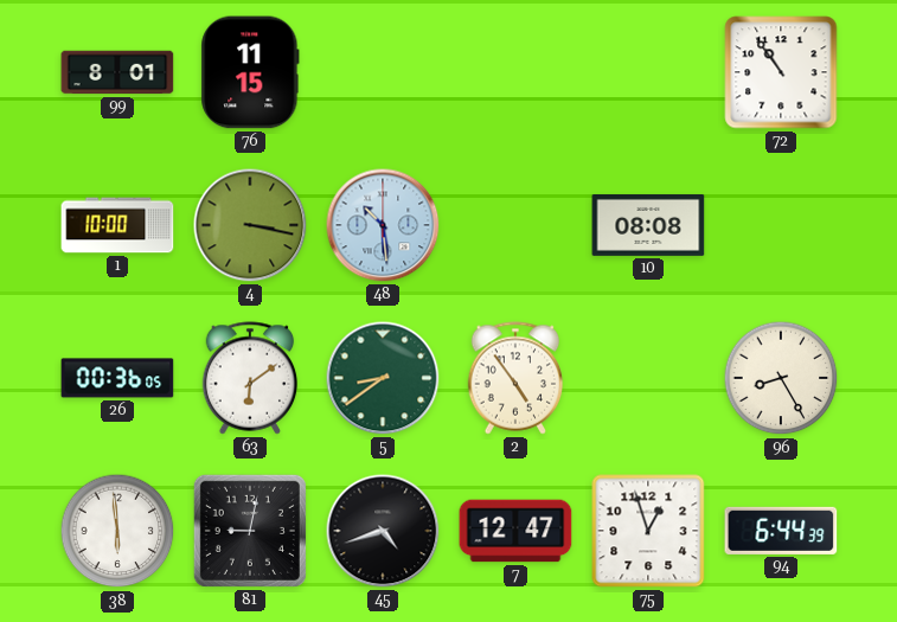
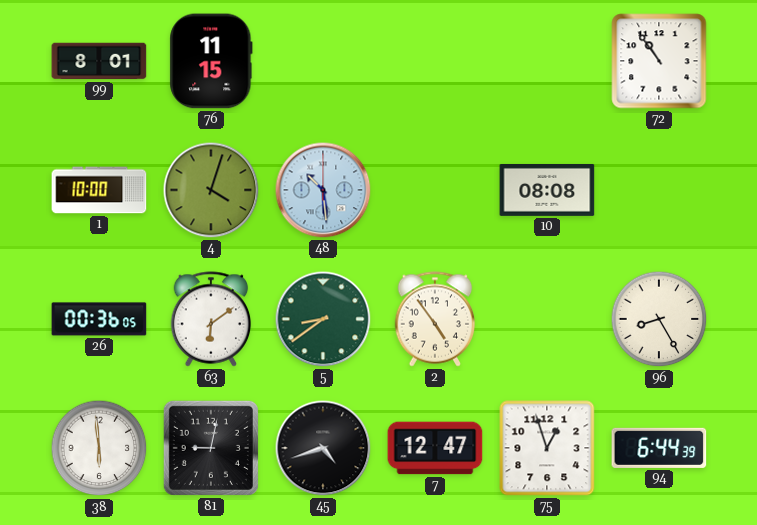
4: 3:17 -> 4:03
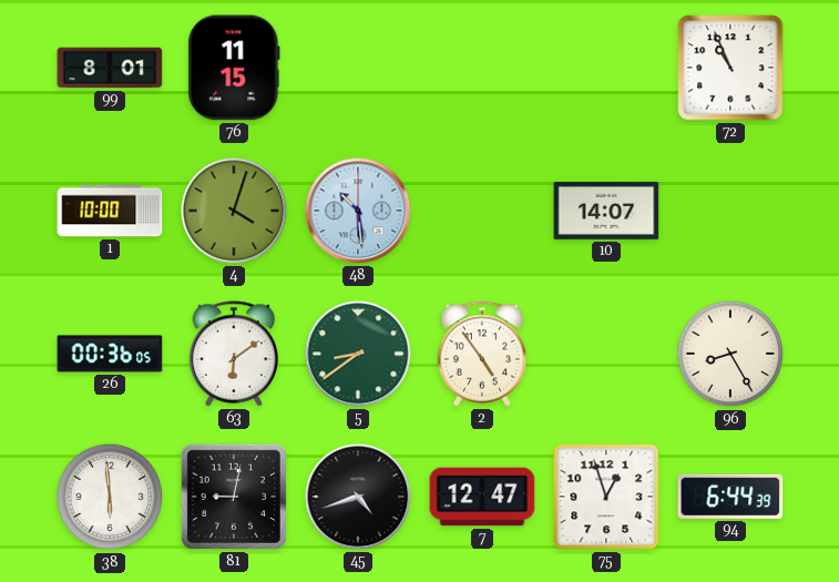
72: 10:54 -> 10:56
10: 08:08 -> 14:07
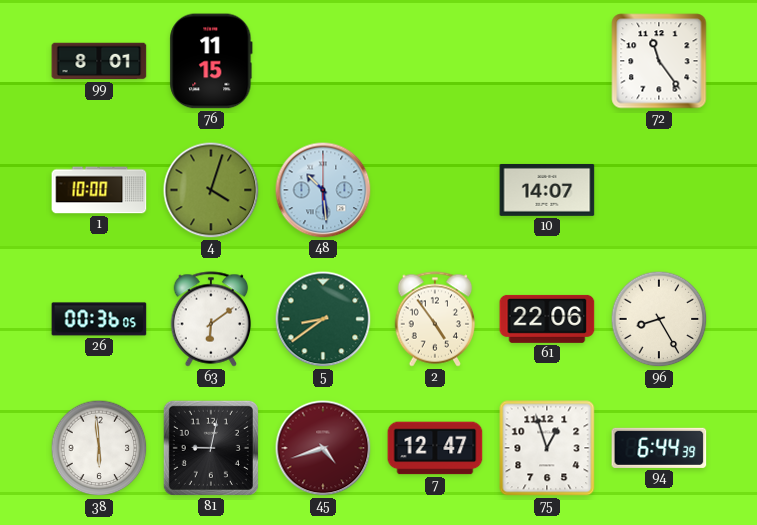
72: 10:56 -> 11:24
61: none -> 22:06
45 dial: black -> burgundy
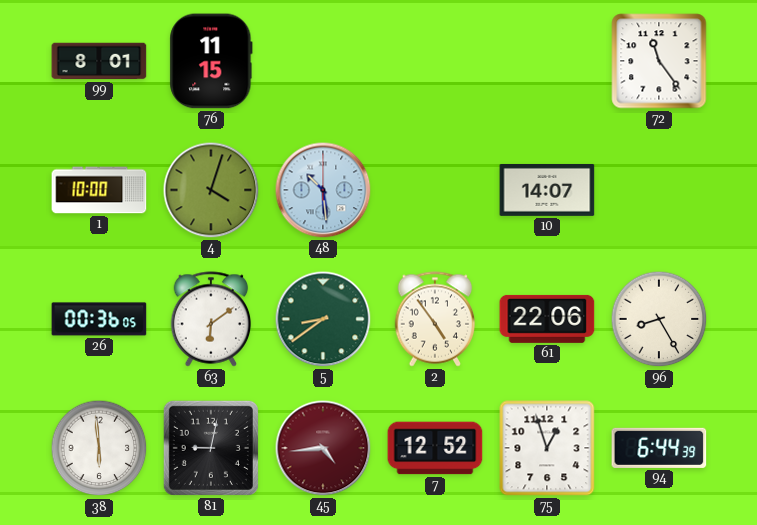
45: 4:42 -> 4:44
7: 12:47 -> 12:52
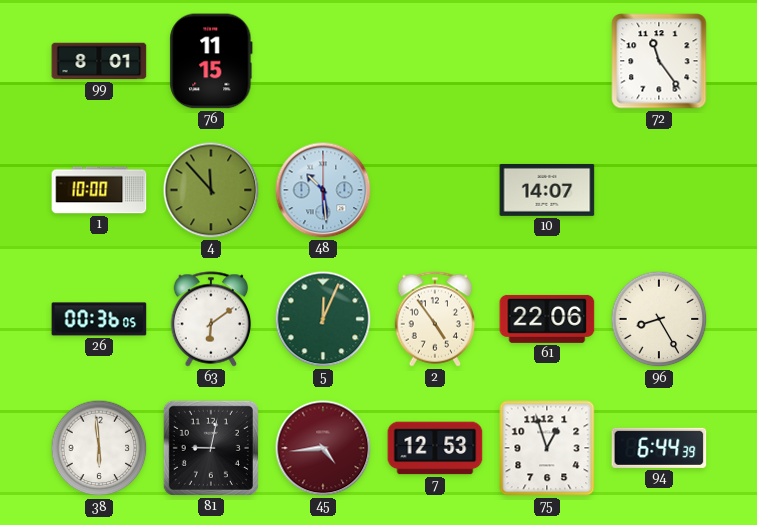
4: 4:03 -> 11:53
5: 8:39 -> 12:04
7: 12:52 -> 12:53
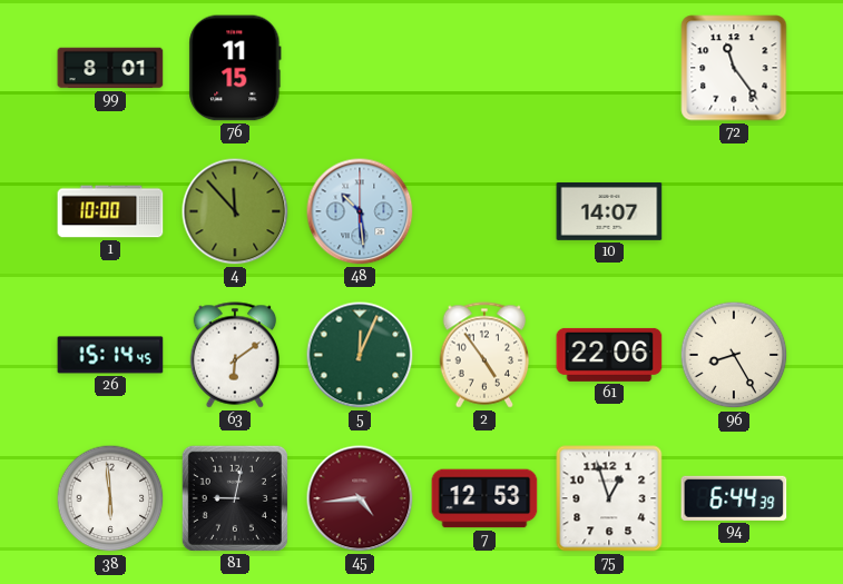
26: 00:36 -> 15:14
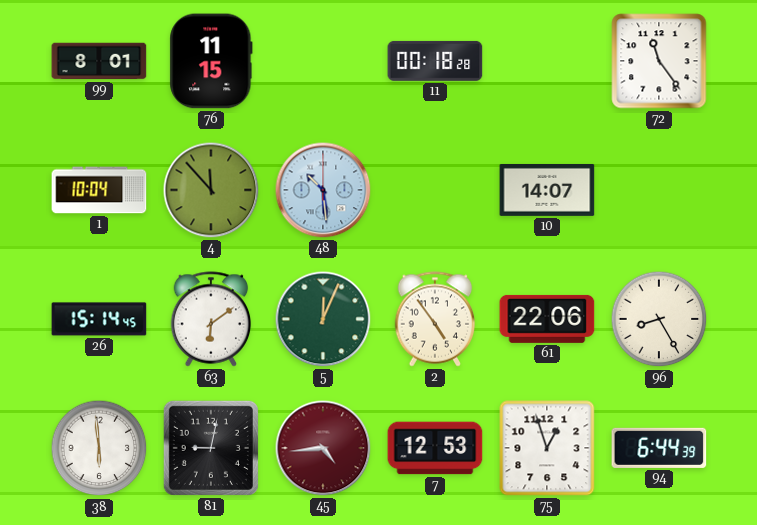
11: none -> 00:18
1: 10:00 -> 10:04
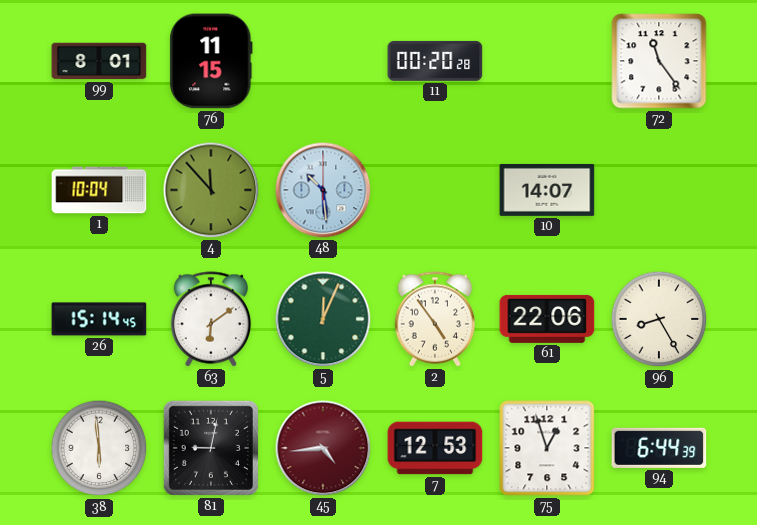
11: 00:18 -> 00:20
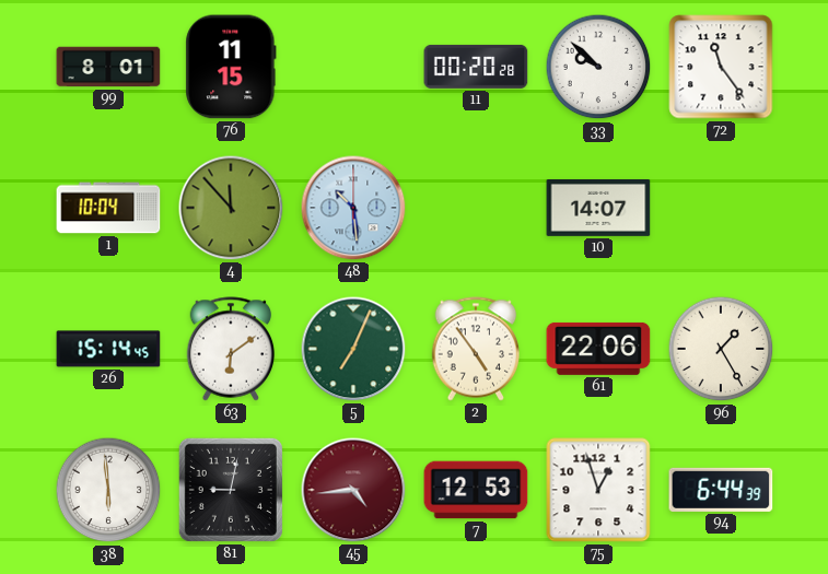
33: none -> 9:52
5: 12:04 -> 7:04
96: 8:25 -> 1:25
